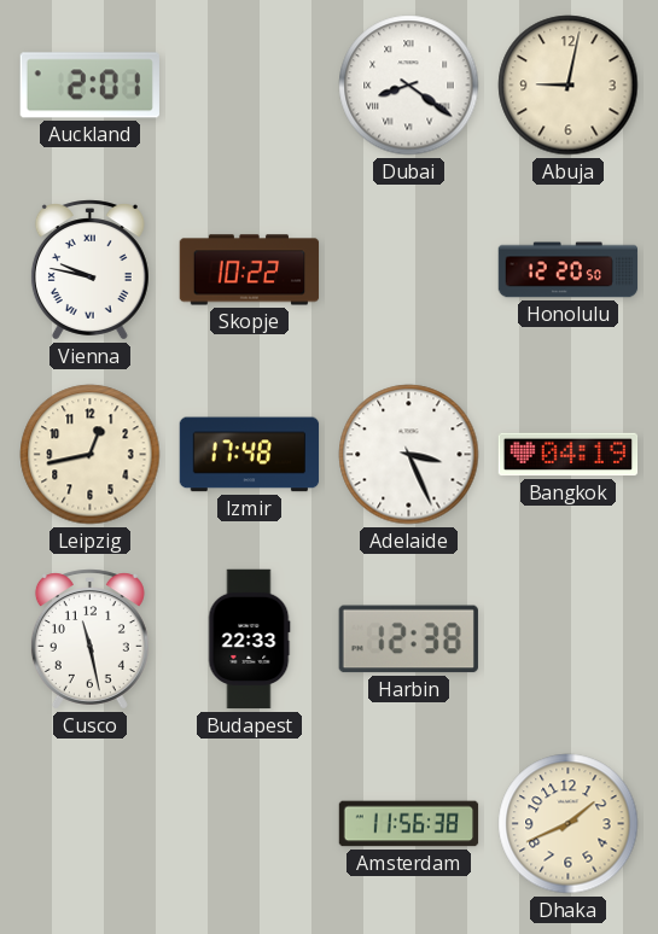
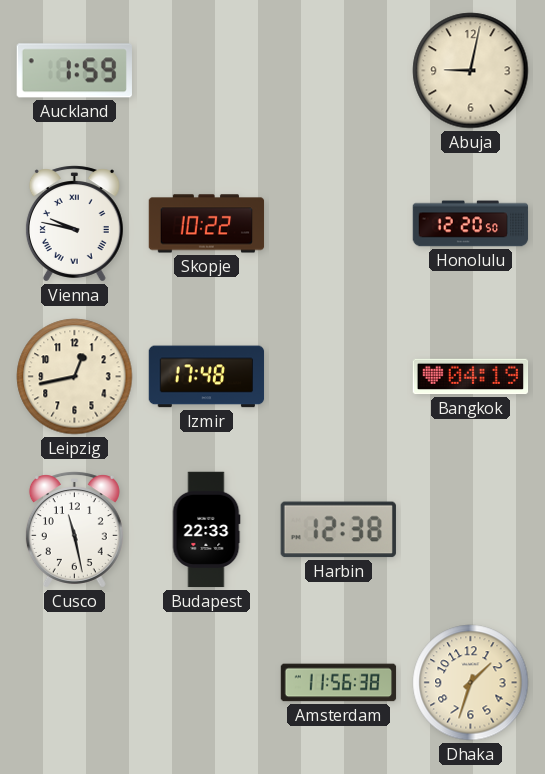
Auckland: 2:01 -> 1:59
Dubai: 8:21 -> none
Adelaide: 3:26 -> none
Dhaka: 1:41 -> 1:33
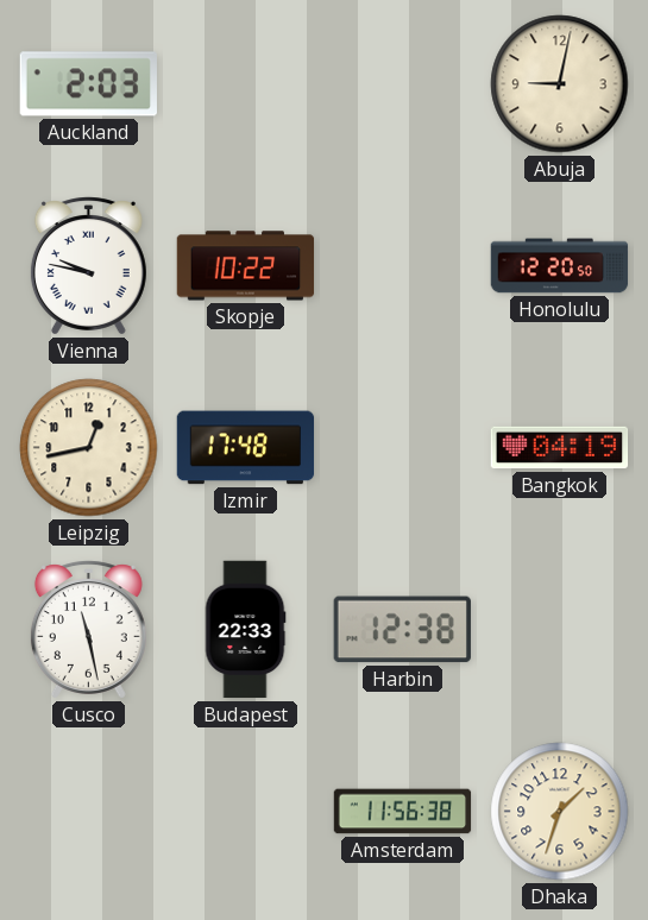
Auckland: 1:59 -> 2:03
